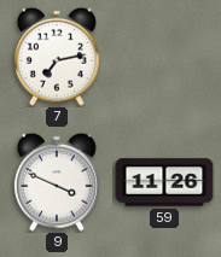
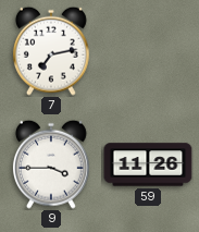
9: 3:49 -> 3:45
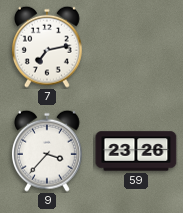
9: 3:45 -> 3:37
59: 11:26 -> 23:26
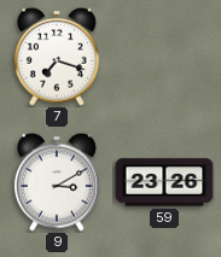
7: 7:13 -> 7:18
9: 3:37 -> 3:10
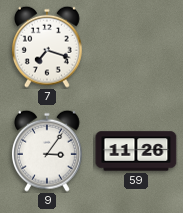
9: 3:10 -> 3:06
59: 23:26 -> 11:26
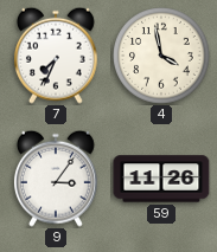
7: 7:18 -> 7:34
4: none -> 3:58
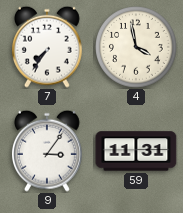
7: 7:34 -> 7:36
59: 11:26 -> 11:31
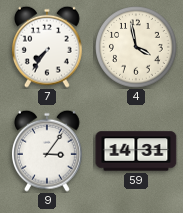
59: 11:31 -> 14:31
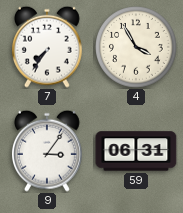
4: 3:58 -> 3:55
59: 14:31 -> 06:31
